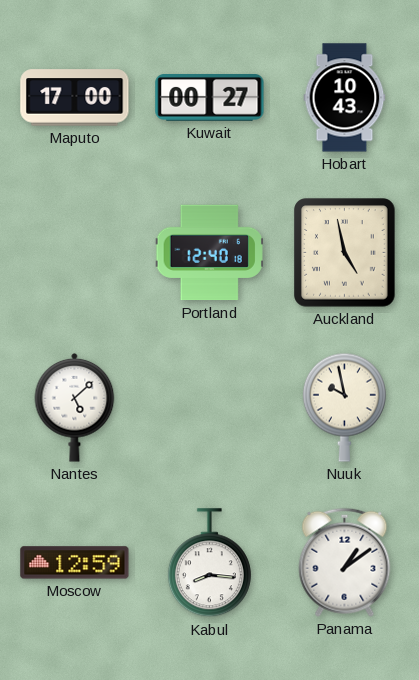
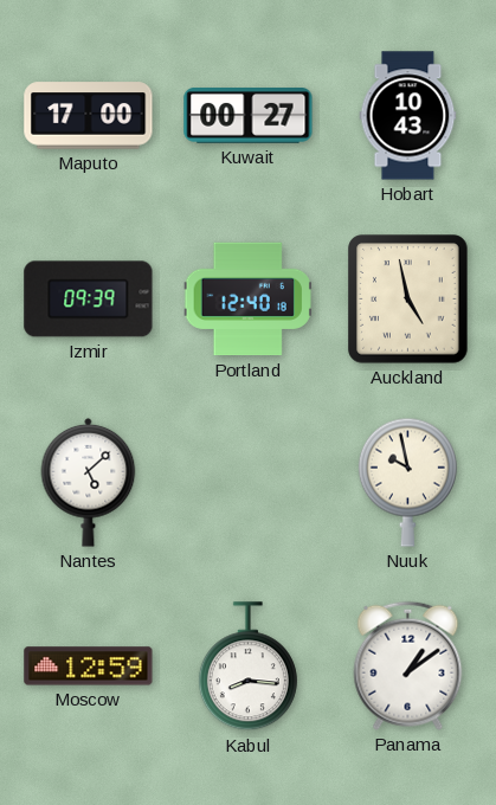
Izmir: none -> 09:39
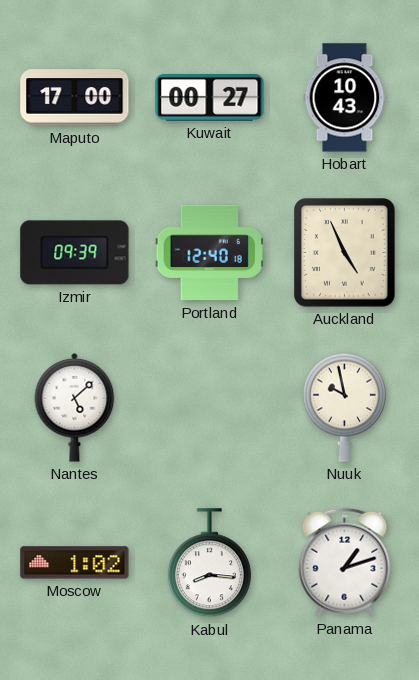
Auckland: 4:58 -> 4:56
Moscow: 12:59 -> 1:02
Panama: 1:09 -> 1:12
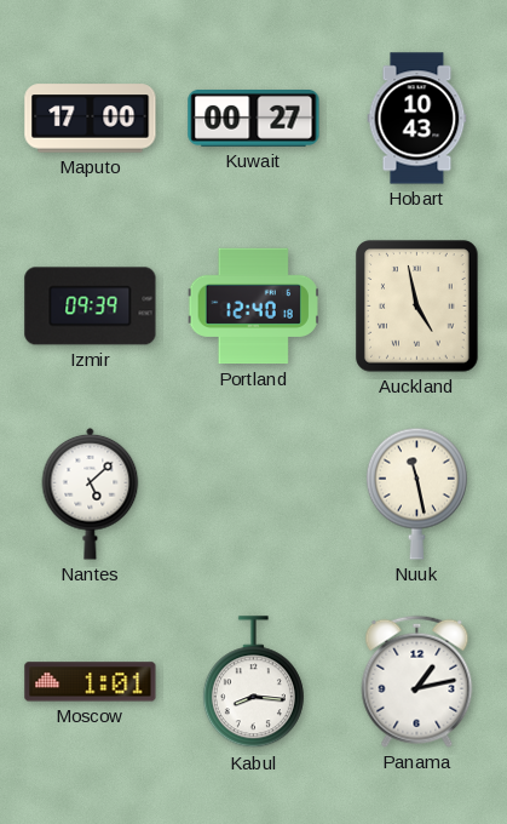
Auckland: 4:56 -> 4:58
Nuuk: 9:58 -> 11:28
Moscow: 1:02 -> 1:01
Panama: 1:12 -> 1:13
